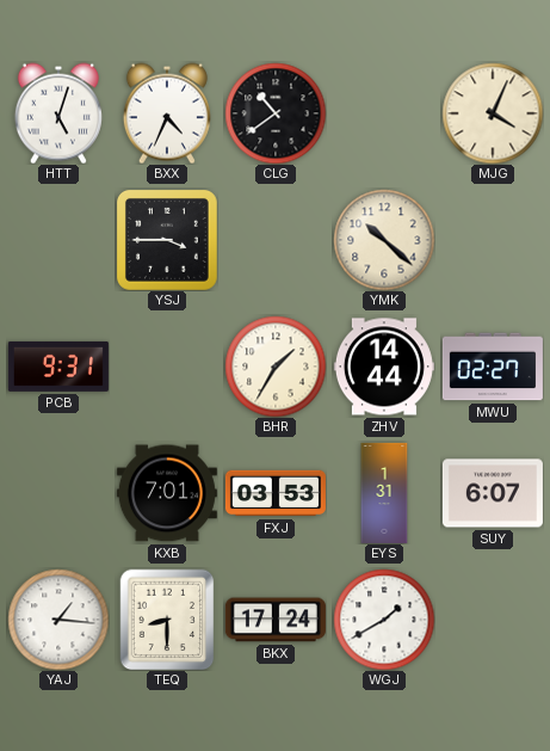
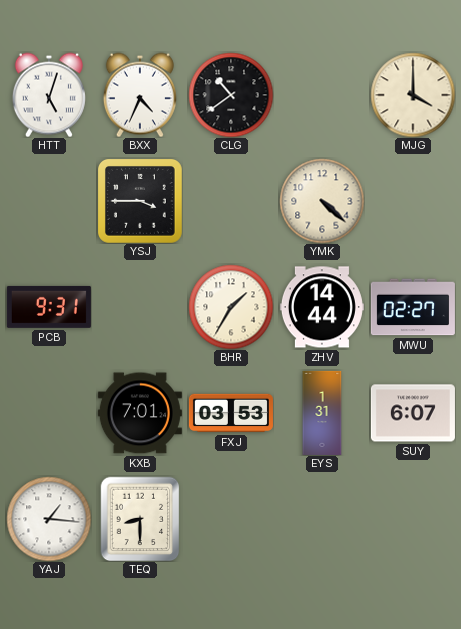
MJG: 4:04 -> 4:00
YMK: 10:22 -> 4:22
BKX: 17:24 -> none
WGJ: 1:40 -> none
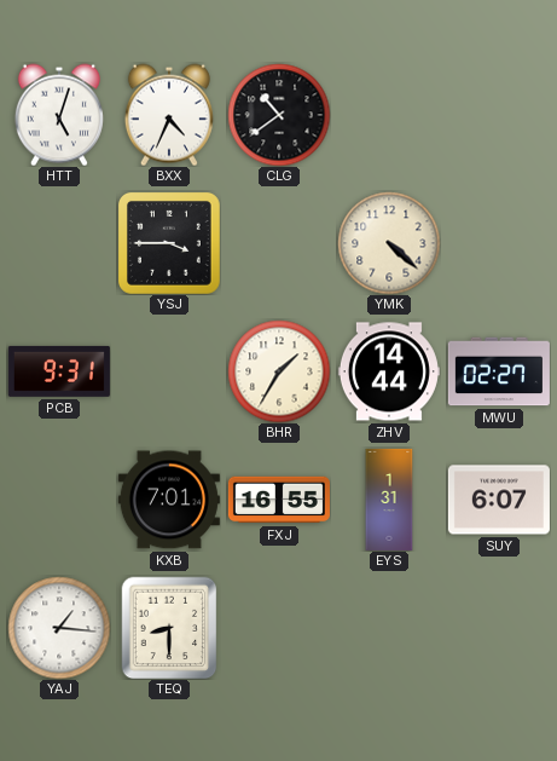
MJG: 4:00 -> none
FXJ: 03:53 -> 16:55
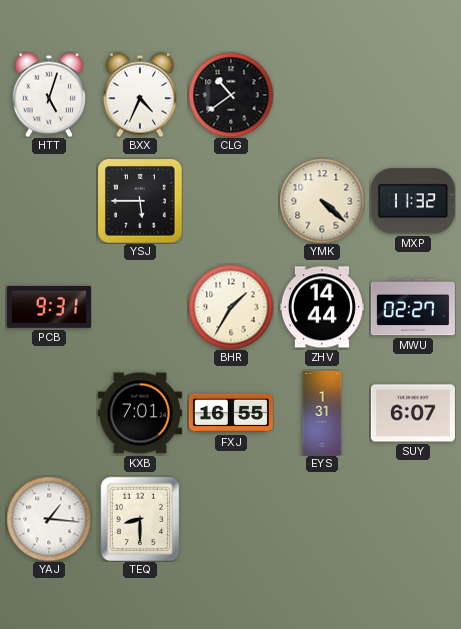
YSJ: 3:45 -> 5:45
MXP: none -> 11:32
